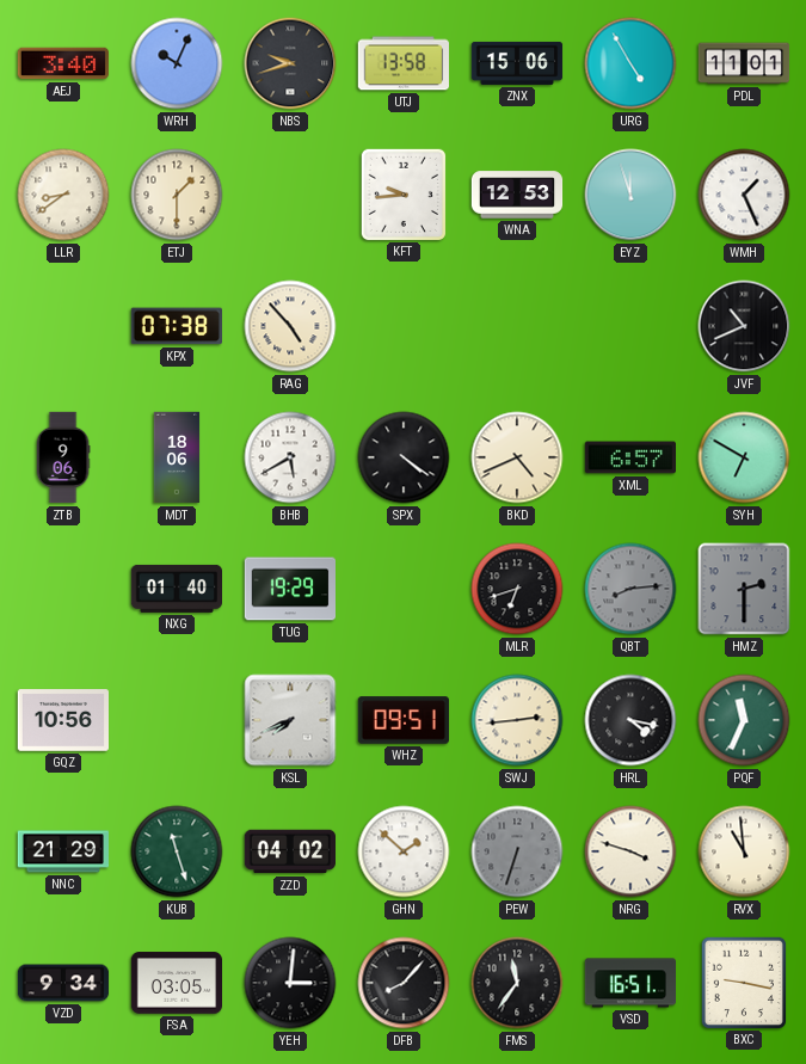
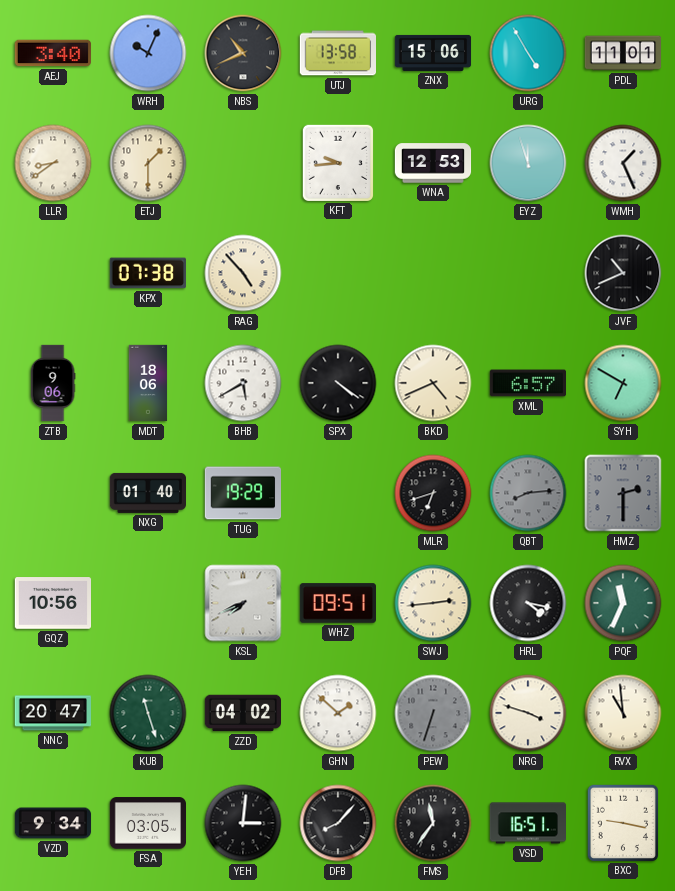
NBS: 9:42 -> 10:41
NNC: 21:29 -> 20:47
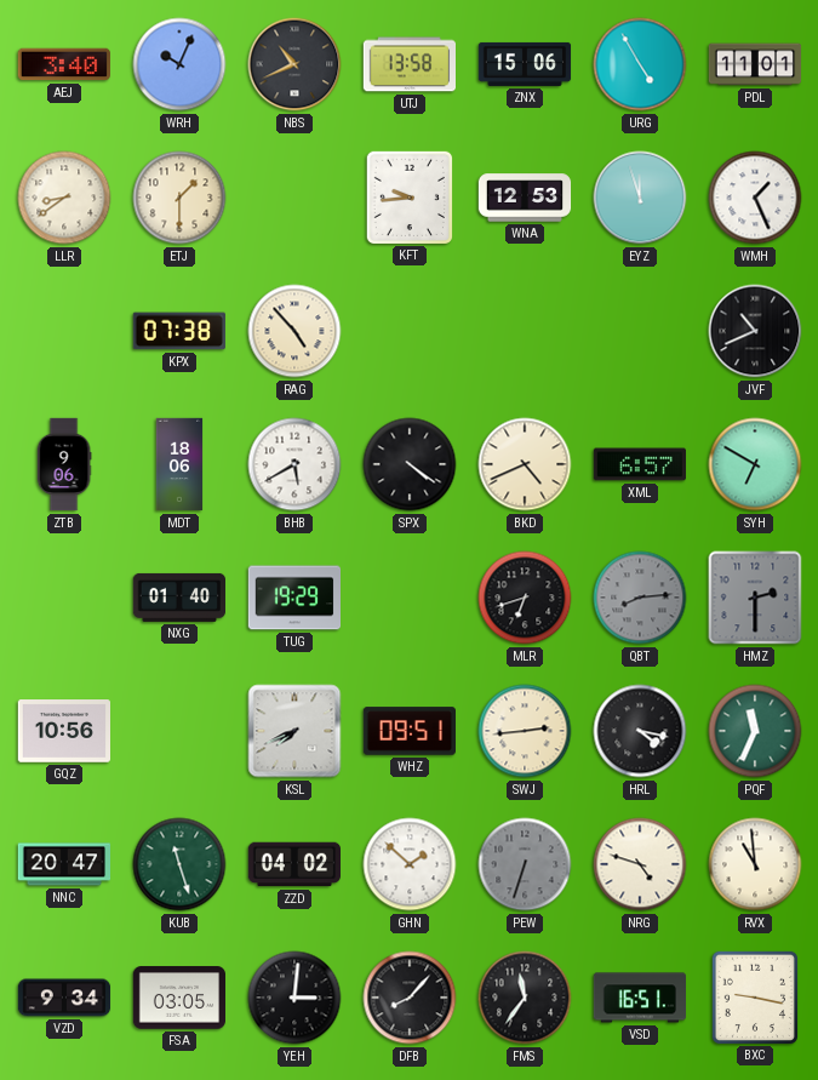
NRG: 3:48 -> 4:48
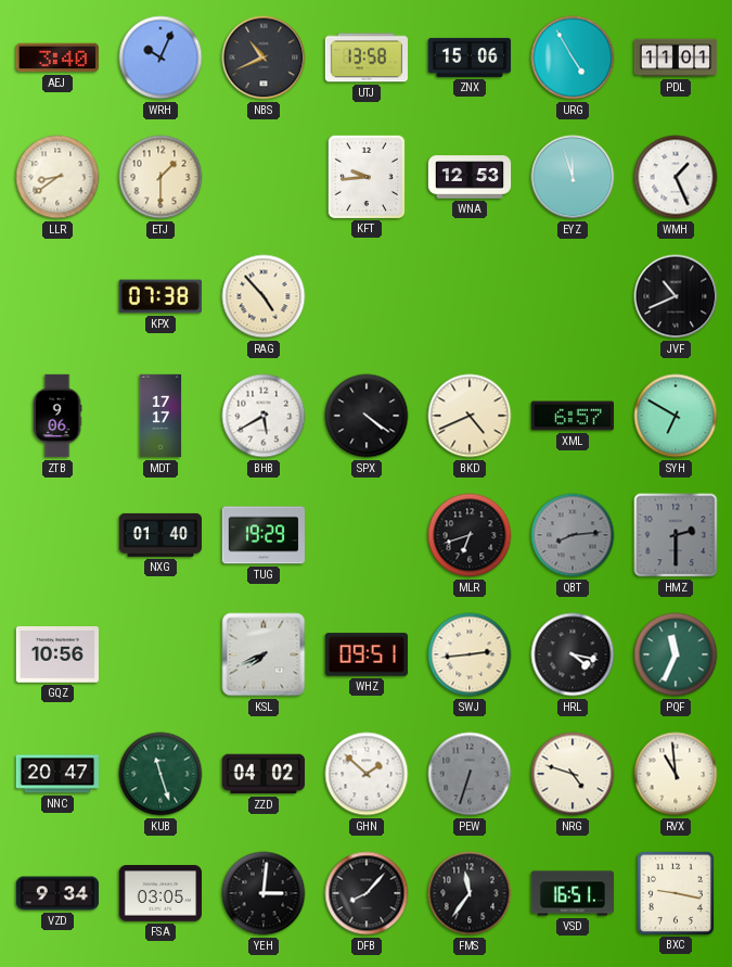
MDT: 18:06 -> 17:17
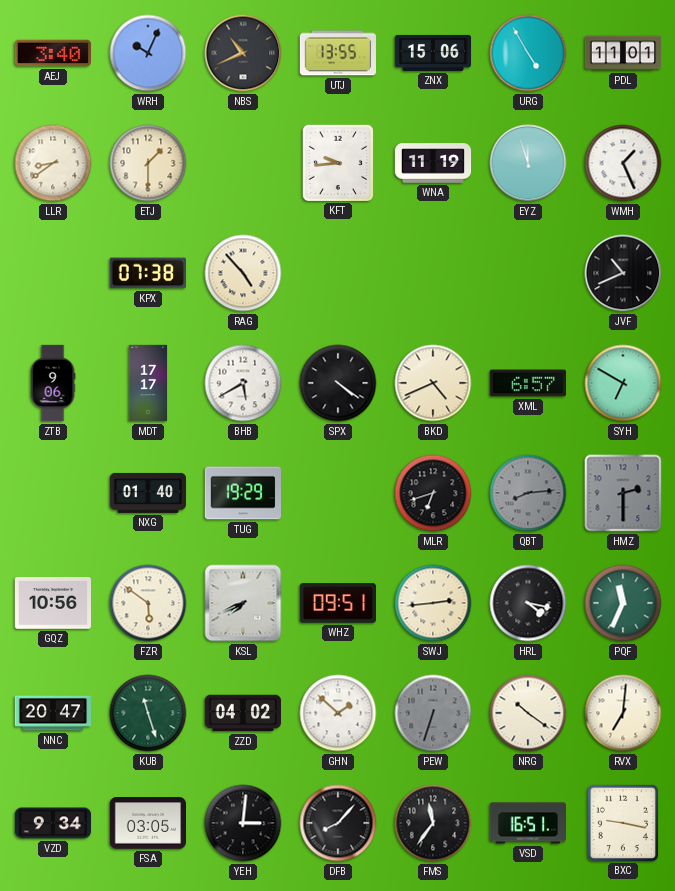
UTJ: 13:58 -> 13:55
WNA: 12:53 -> 11:19
FZR: none -> 5:51
NRG: 4:48 -> 10:21
RVX: 10:59 -> 7:01
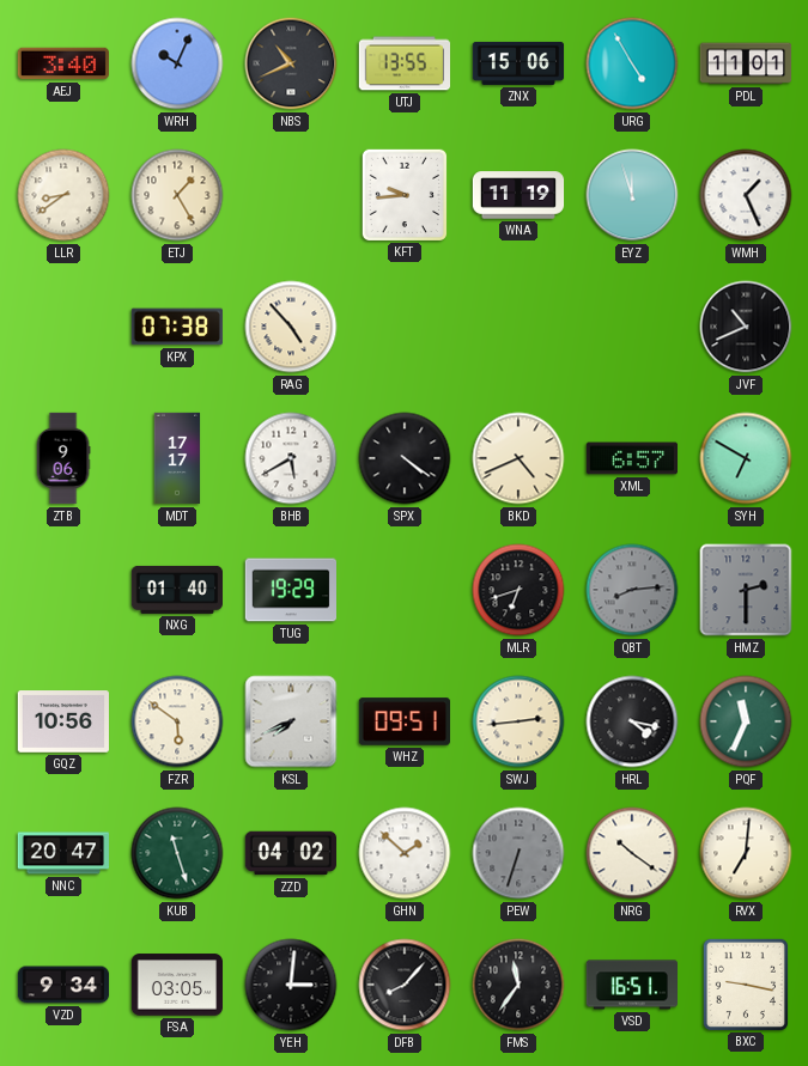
ETJ: 1:30 -> 1:25
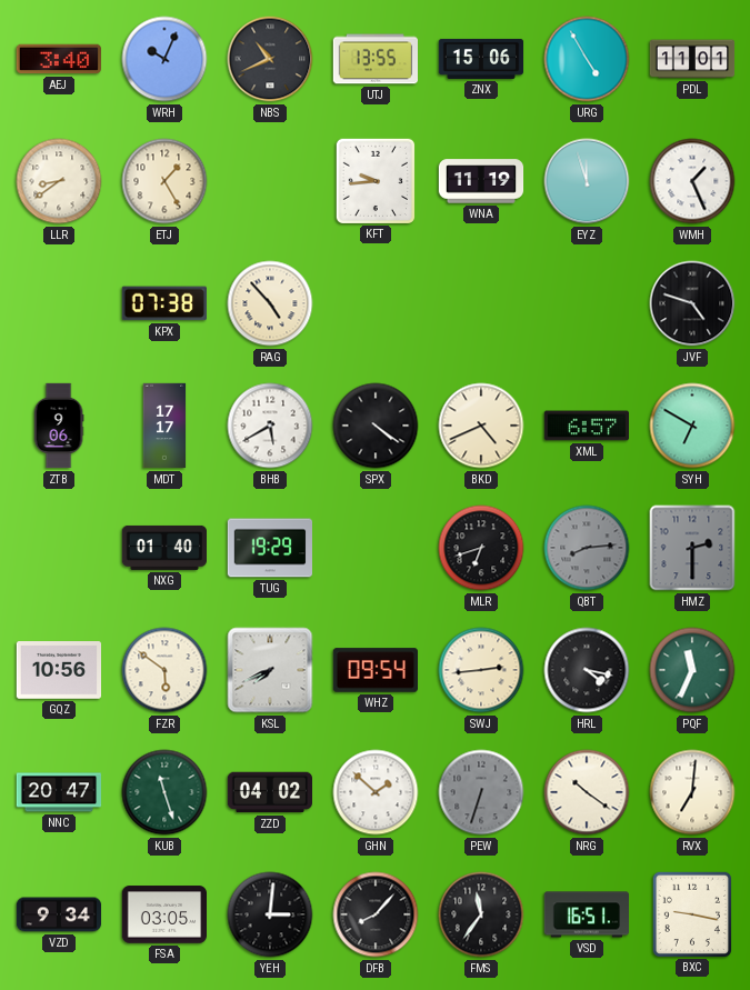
JVF: 10:41 -> 4:48
WHZ: 09:51 -> 09:54
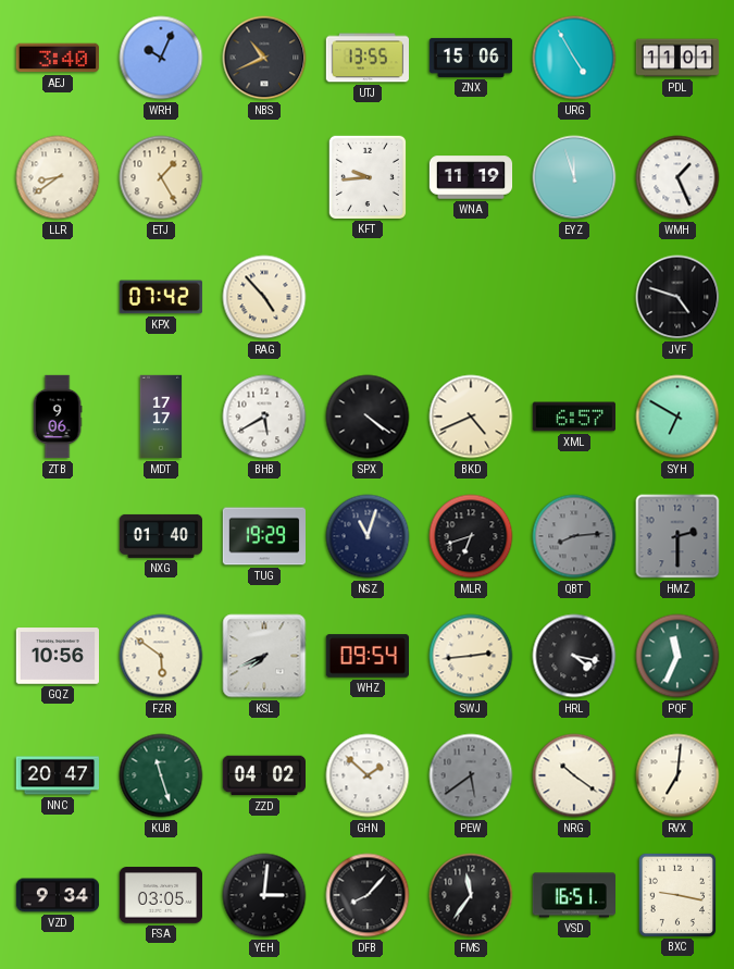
KPX: 07:38 -> 07:42
NSZ: none -> 11:03
PEW: 6:33 -> 5:39
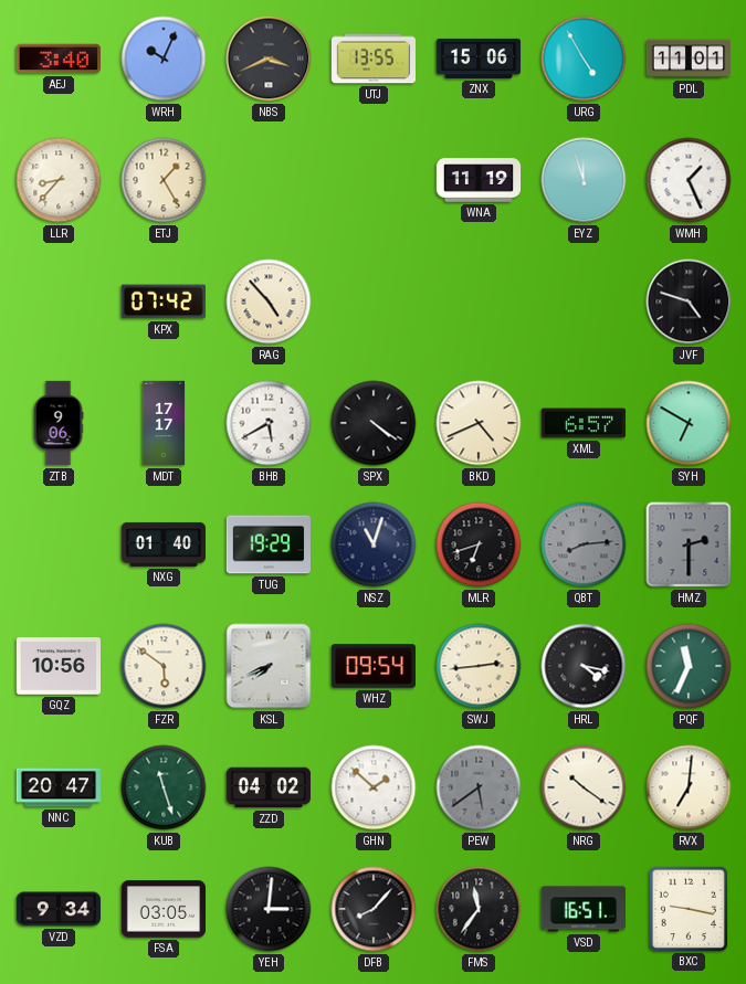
NBS: 10:41 -> 3:41
LLR: 8:39 -> 8:37
KFT: 9:44 -> none
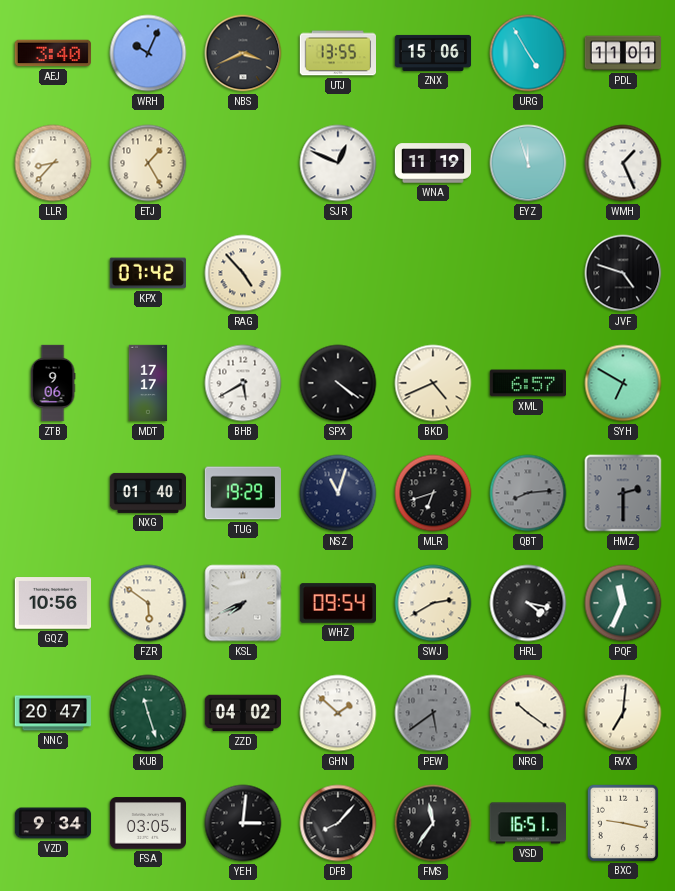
SJR: none -> 12:49
SWJ: 2:44 -> 2:40
